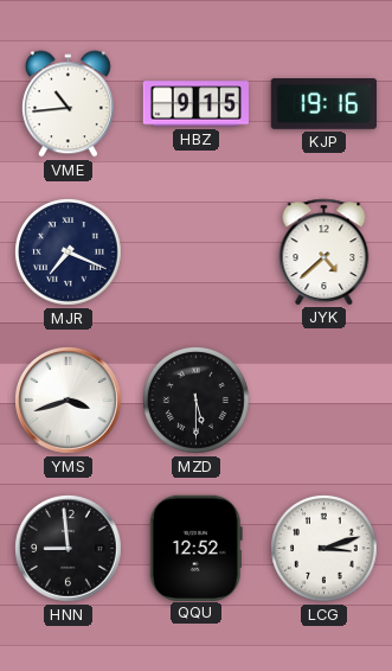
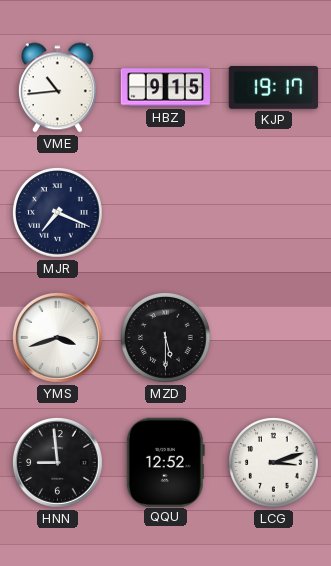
KJP: 19:16 -> 19:17
JYK: 4:38 -> none
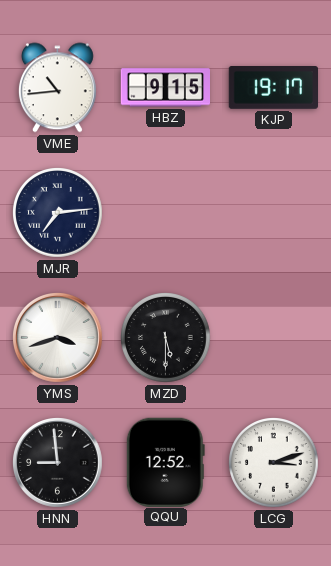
MJR: 7:19 -> 7:14
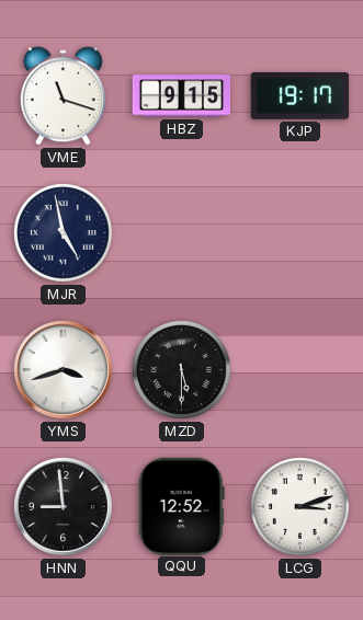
VME: 10:44 -> 11:18
MJR: 7:14 -> 4:58
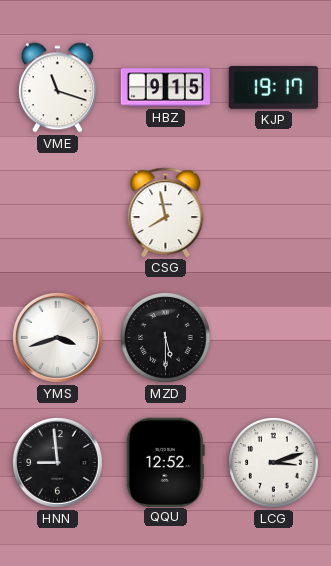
MJR: 4:58 -> none
CSG: none -> 7:58
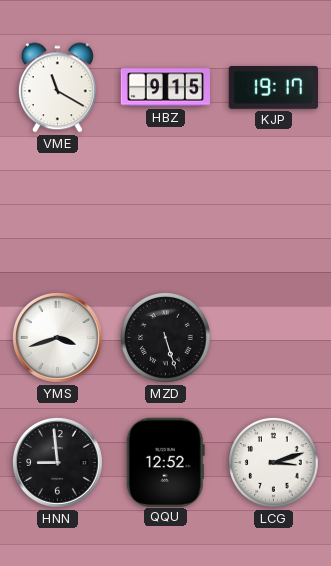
VME: 11:18 -> 11:20
CSG: 7:58 -> none
MZD: 5:30 -> 5:27
